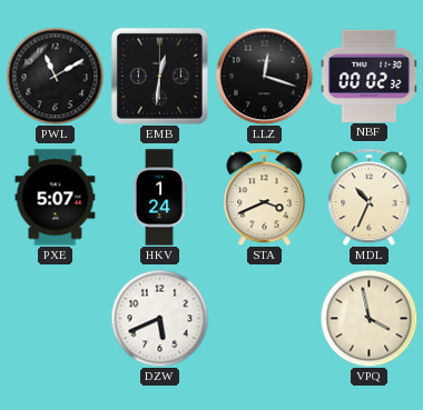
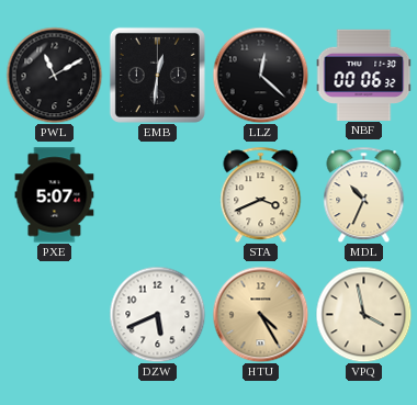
LLZ: 12:18 -> 12:22
NBF: 00:02 -> 00:06
HKV: 1:24 -> none
HTU: none -> 4:25
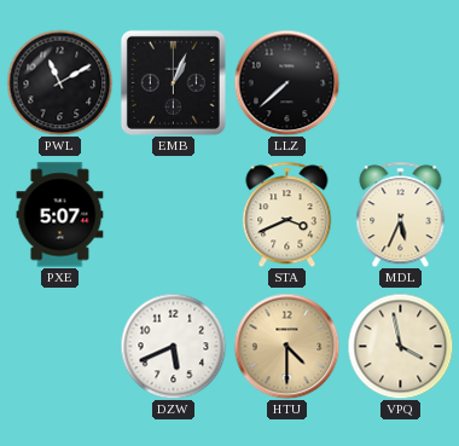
EMB: 12:31 -> 1:04
LLZ: 12:22 -> 7:38
NBF: 00:06 -> none
MDL: 10:34 -> 5:34
HTU: 4:25 -> 4:30
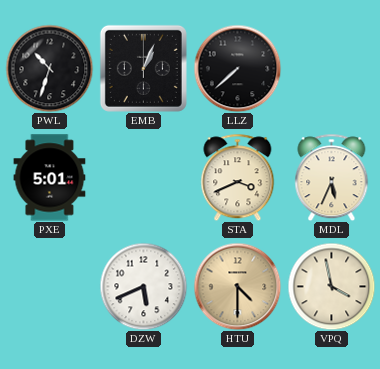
PWL: 11:10 -> 10:33
PXE: 5:07 -> 5:01
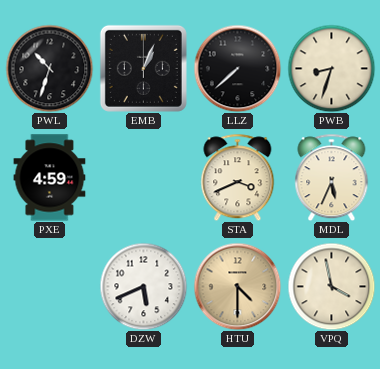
PWB: none -> 8:33
PXE: 5:01 -> 4:59
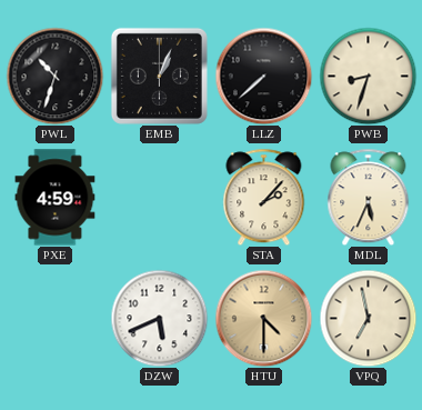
STA: 3:41 -> 2:07
VPQ: 3:58 -> 6:58
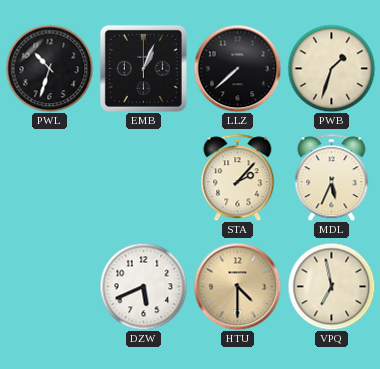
PWB: 8:33 -> 1:33
PXE: 4:59 -> none
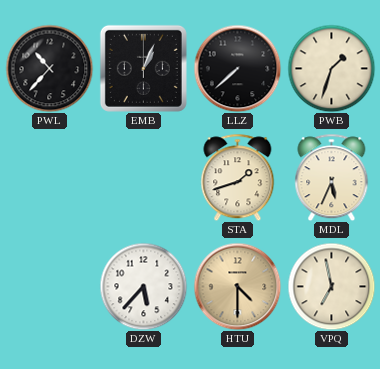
PWL: 10:33 -> 10:37
STA: 2:07 -> 1:42
DZW: 5:41 -> 5:37
